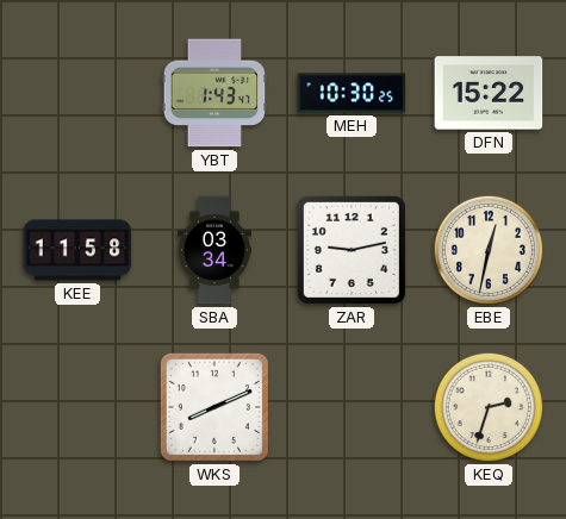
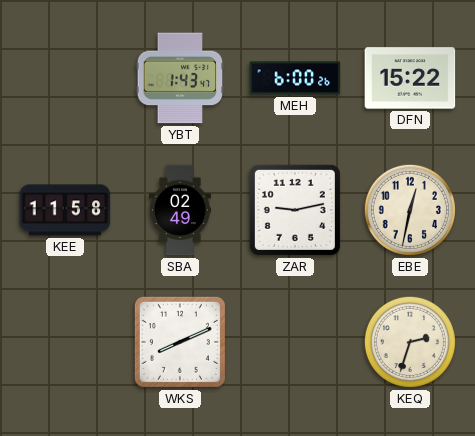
MEH: 10:30 -> 6:00
SBA: 03:34 -> 02:49
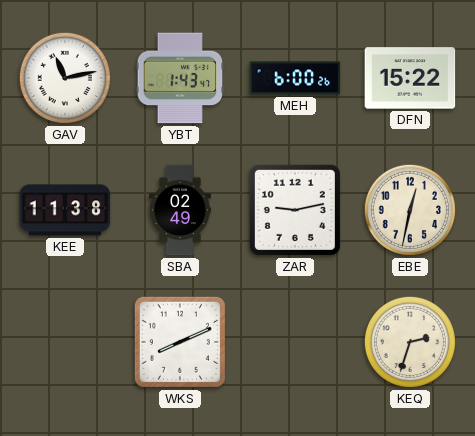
GAV: none -> 11:13
KEE: 11:58 -> 11:38
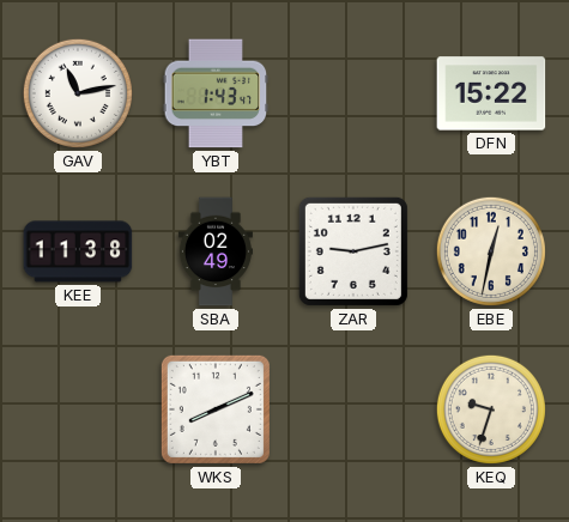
MEH: 6:00 -> none
KEQ: 2:33 -> 9:33
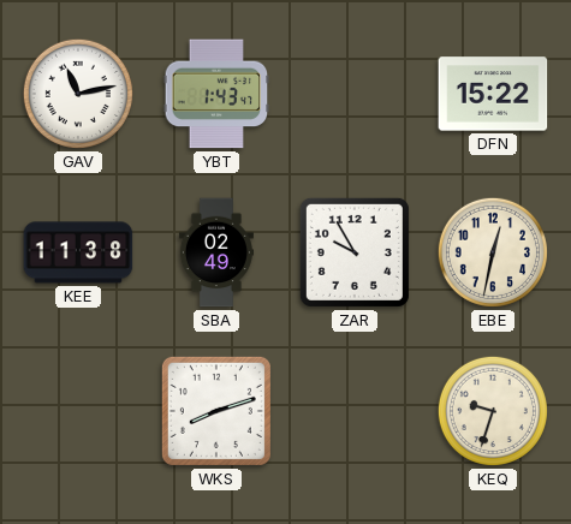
ZAR: 9:13 -> 9:55
WKS: 8:11 -> 8:12
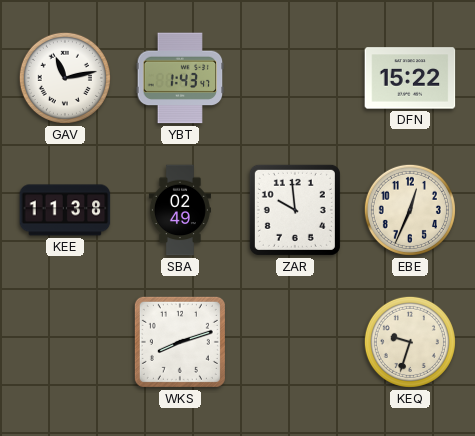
ZAR: 9:55 -> 9:59
EBE: 12:32 -> 12:34
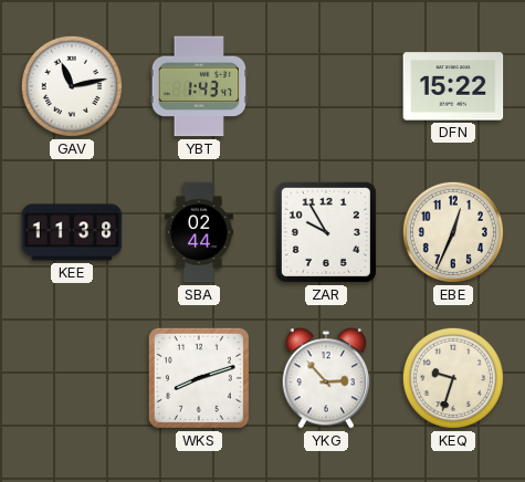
SBA: 02:49 -> 02:44
ZAR: 9:59 -> 9:55
YKG: none -> 2:53
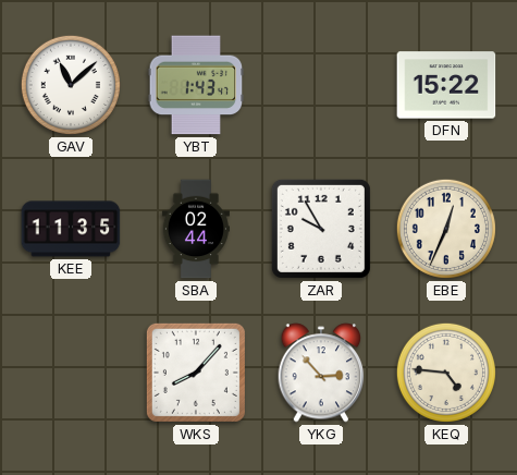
GAV: 11:13 -> 11:08
KEE: 11:38 -> 11:35
WKS: 8:12 -> 8:07
KEQ: 9:33 -> 4:46
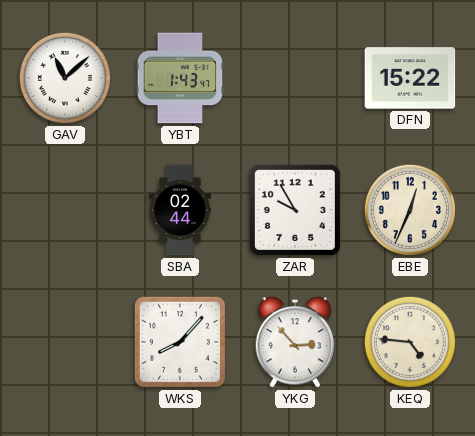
KEE: 11:35 -> none
